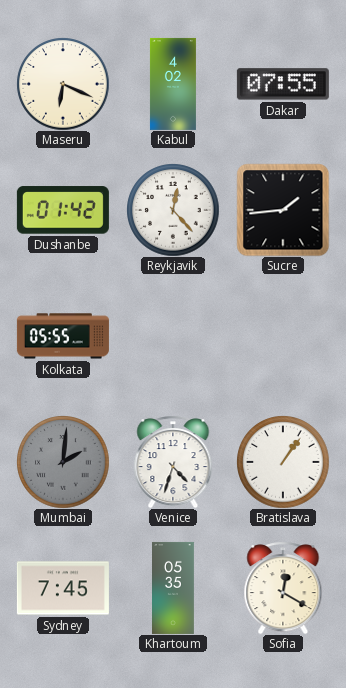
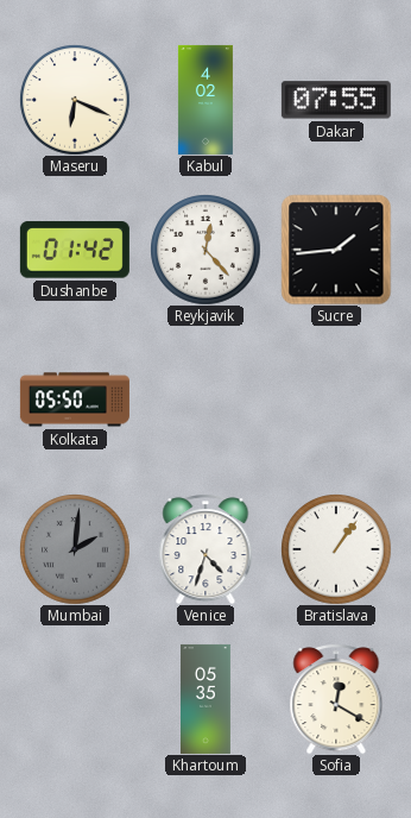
Kolkata: 05:55 -> 05:50
Sydney: 7:45 -> none
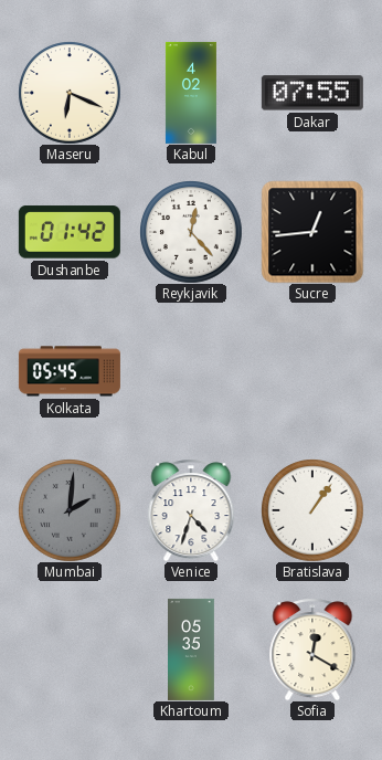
Sucre: 1:44 -> 12:44
Kolkata: 05:50 -> 05:45
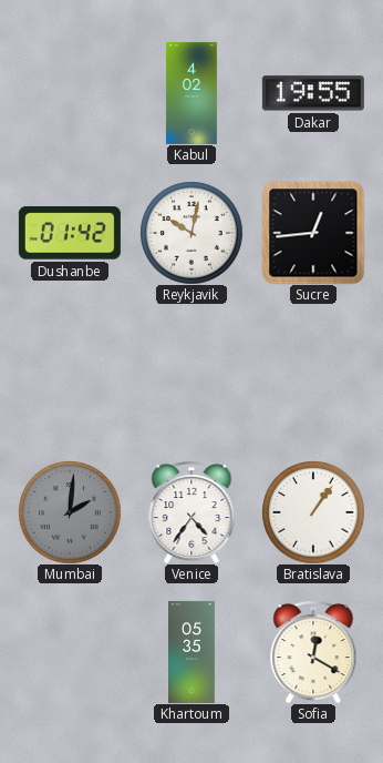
Maseru: 6:19 -> none
Dakar: 07:55 -> 19:55
Reykjavik: 12:23 -> 10:02
Kolkata: 05:45 -> none
Venice: 4:33 -> 4:36
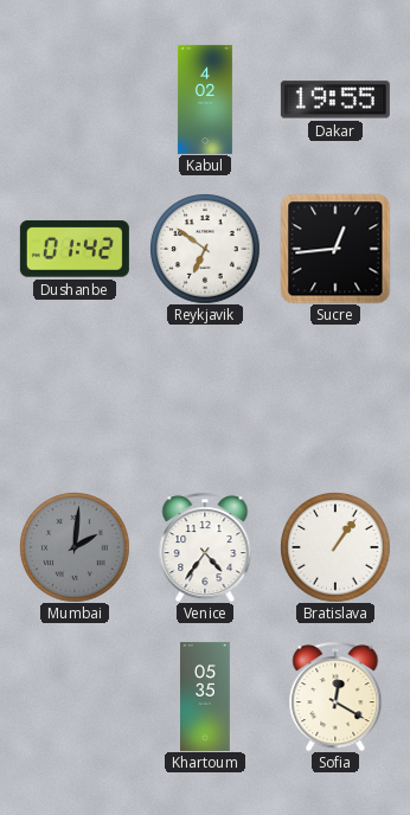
Reykjavik: 10:02 -> 6:51
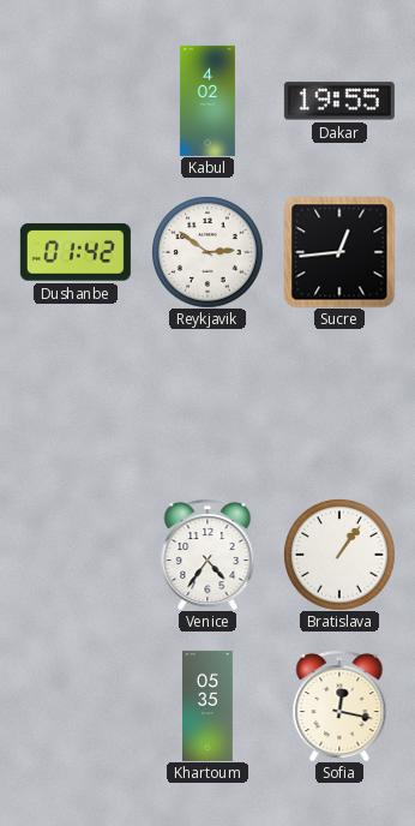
Reykjavik: 6:51 -> 2:51
Mumbai: 2:01 -> none
Sofia: 12:20 -> 12:17
